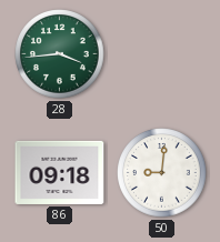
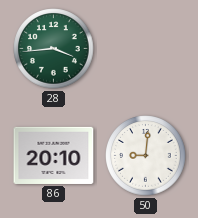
86: 09:18 -> 20:10
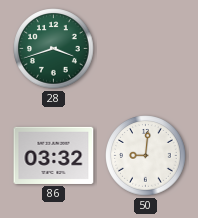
28: 3:44 -> 3:42
86: 20:10 -> 03:32
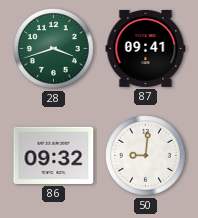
87: none -> 09:41
86: 03:32 -> 09:32
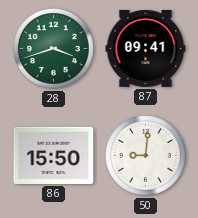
86: 09:32 -> 15:50
